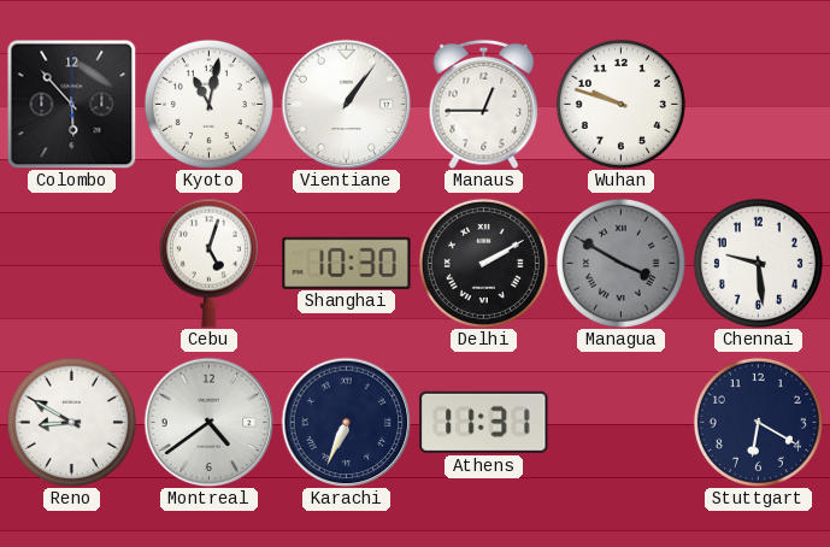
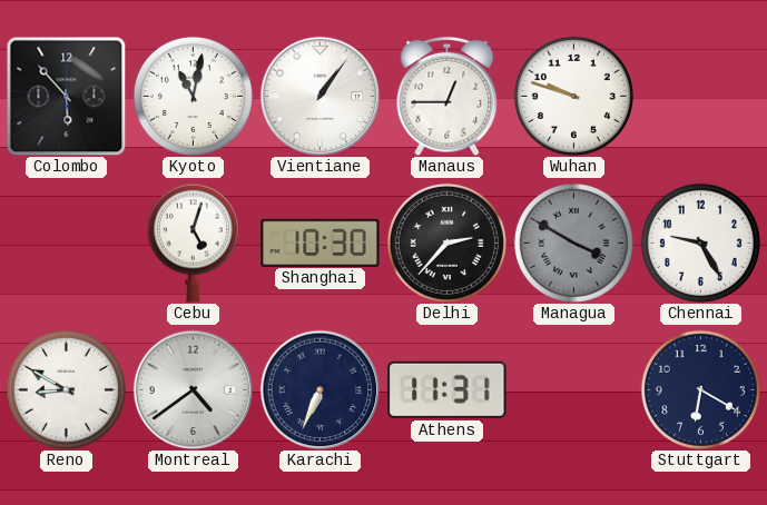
Delhi: 2:10 -> 2:37
Chennai: 9:29 -> 9:25
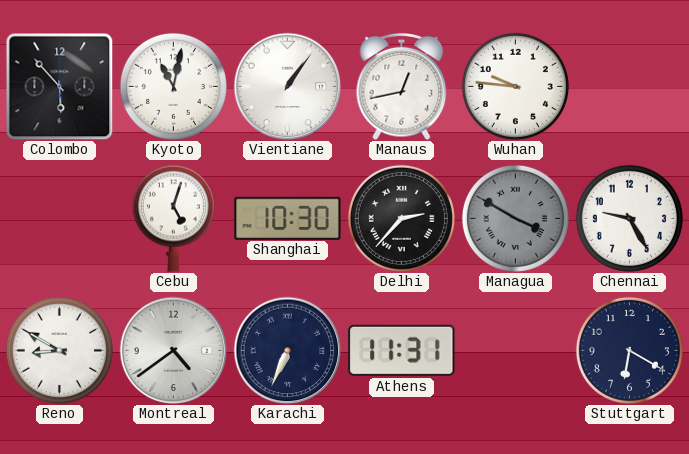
Manaus: 12:45 -> 12:43
Wuhan: 9:48 -> 9:46
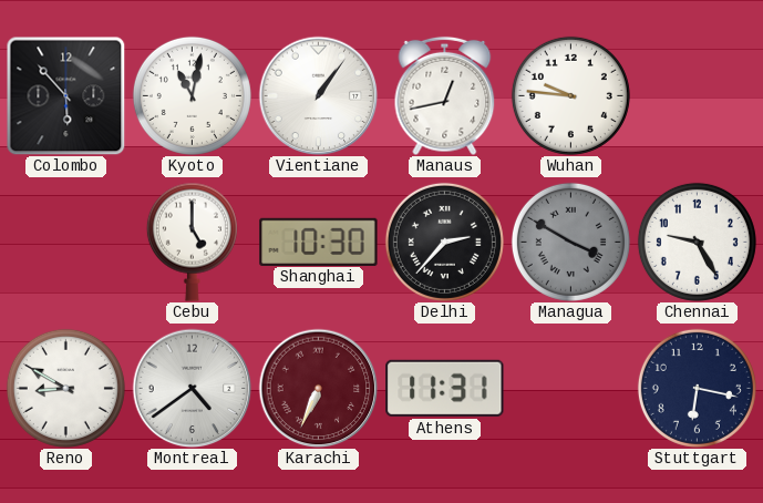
Cebu: 5:03 -> 5:00
Karachi dial: navy -> burgundy
Stuttgart: 6:20 -> 6:17
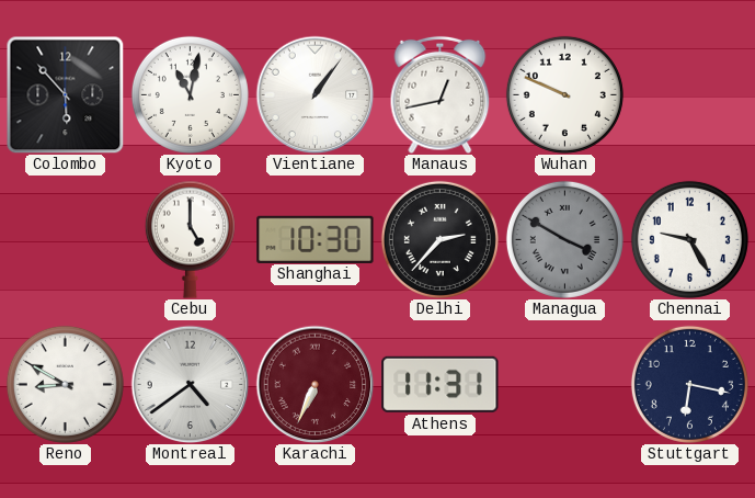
Wuhan: 9:46 -> 9:49
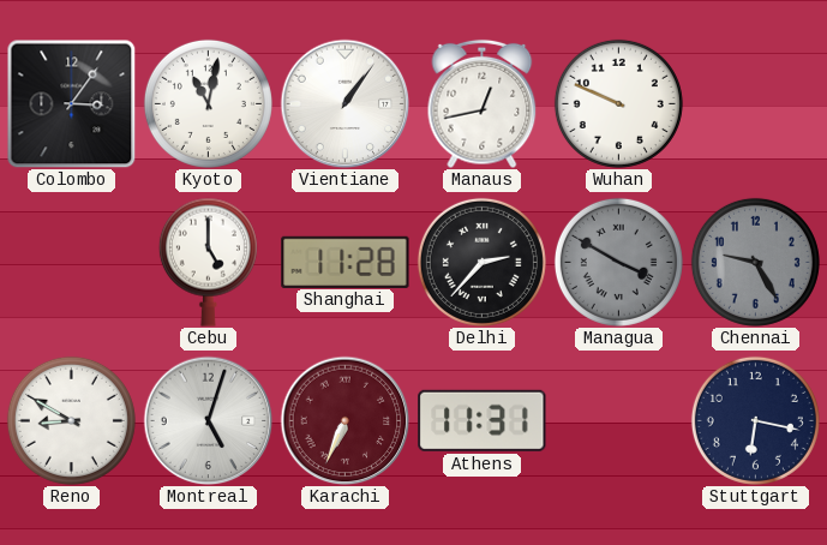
Colombo: 5:53 -> 3:06
Shanghai: 10:30 -> 11:28
Chennai dial: white -> grey
Montreal: 4:39 -> 5:03
